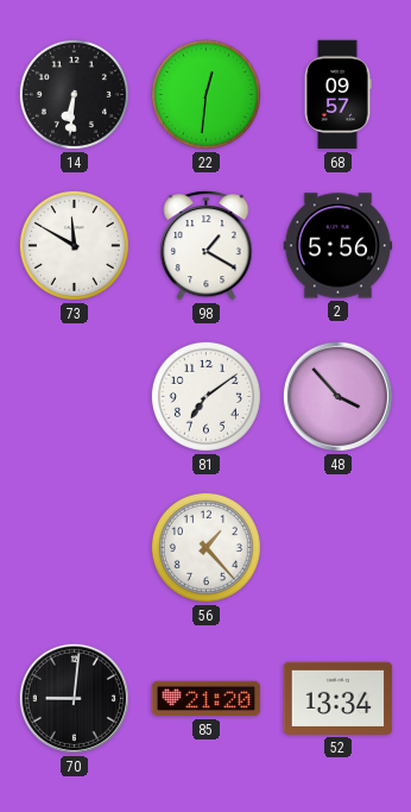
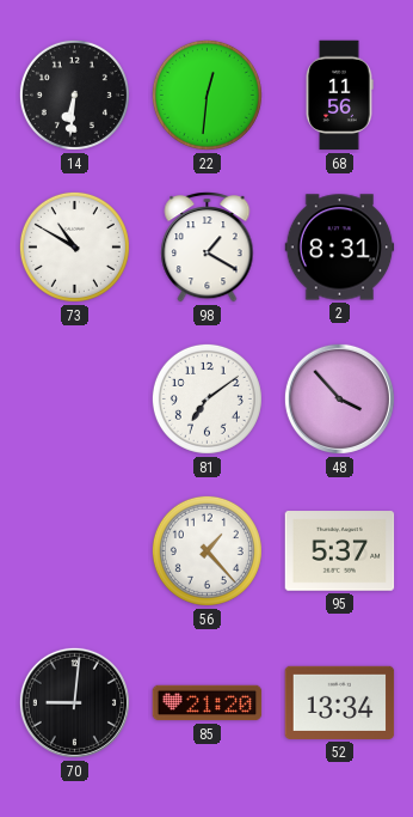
68: 09:57 -> 11:56
73: 11:50 -> 10:50
2: 5:56 -> 8:31
95: none -> 5:37
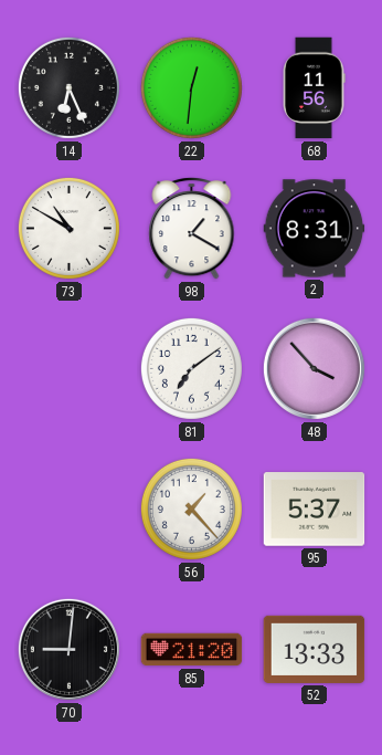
14: 6:31 -> 6:26
52: 13:34 -> 13:33
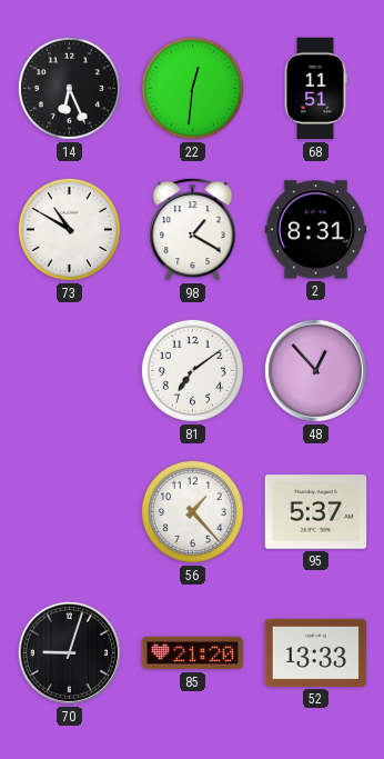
68: 11:56 -> 11:51
48: 3:53 -> 12:53
70: 9:01 -> 9:03
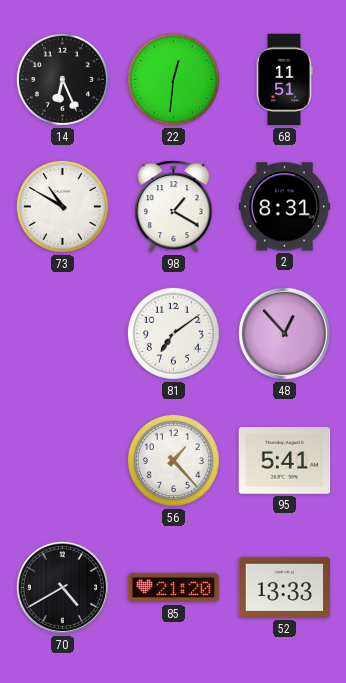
95: 5:37 -> 5:41
70: 9:03 -> 4:40
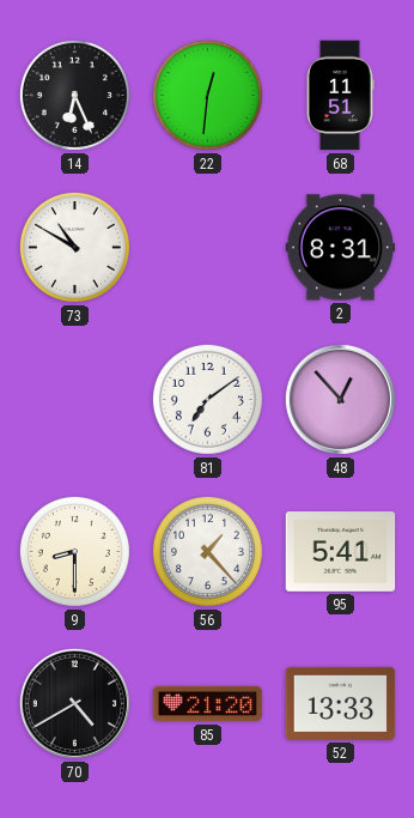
98: 1:20 -> none
9: none -> 8:30
